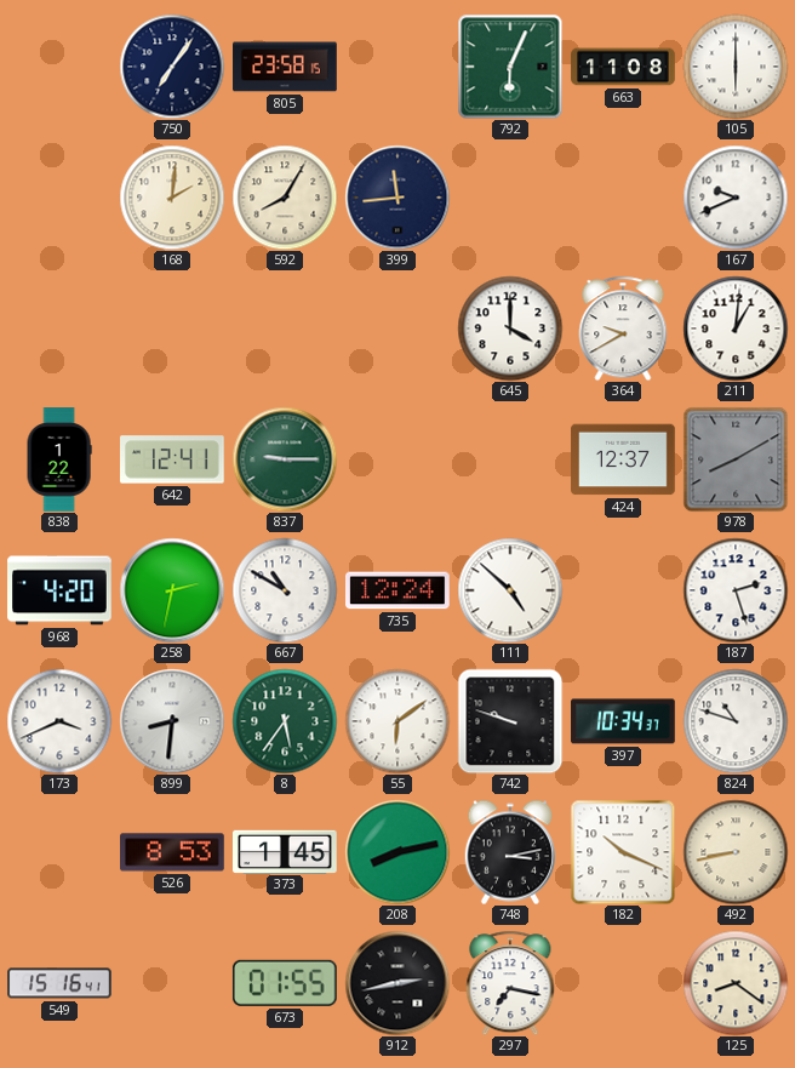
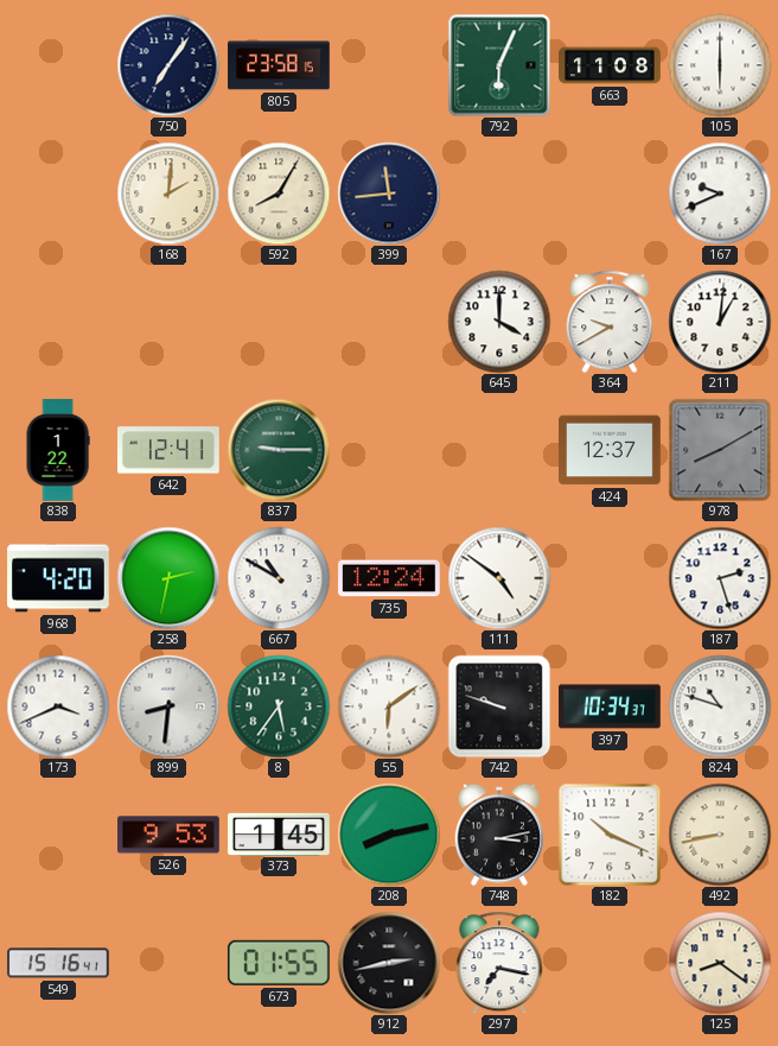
111: 4:52 -> 4:51
526: 8:53 -> 9:53
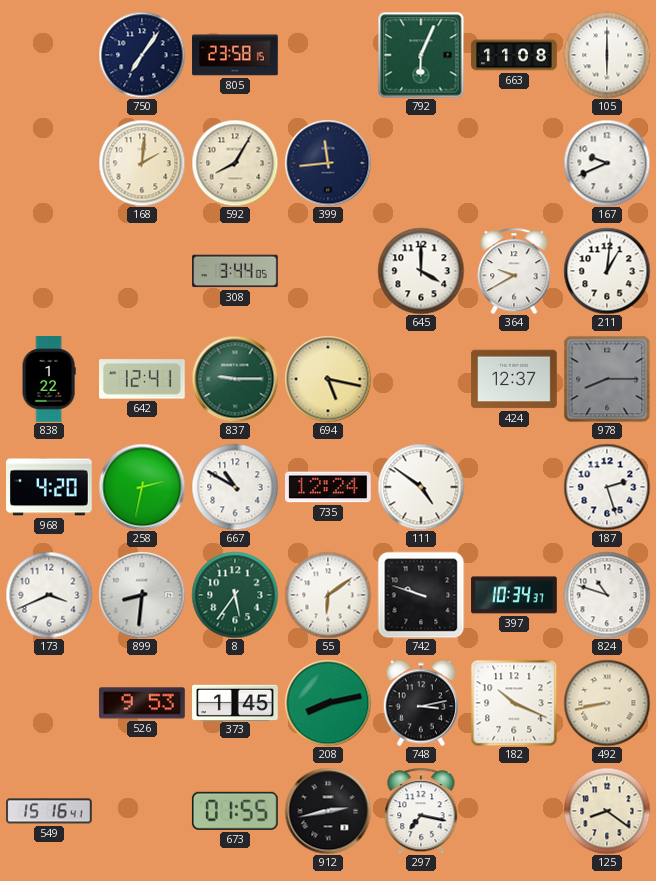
308: none -> 3:44
694: none -> 5:17
978: 8:10 -> 8:15
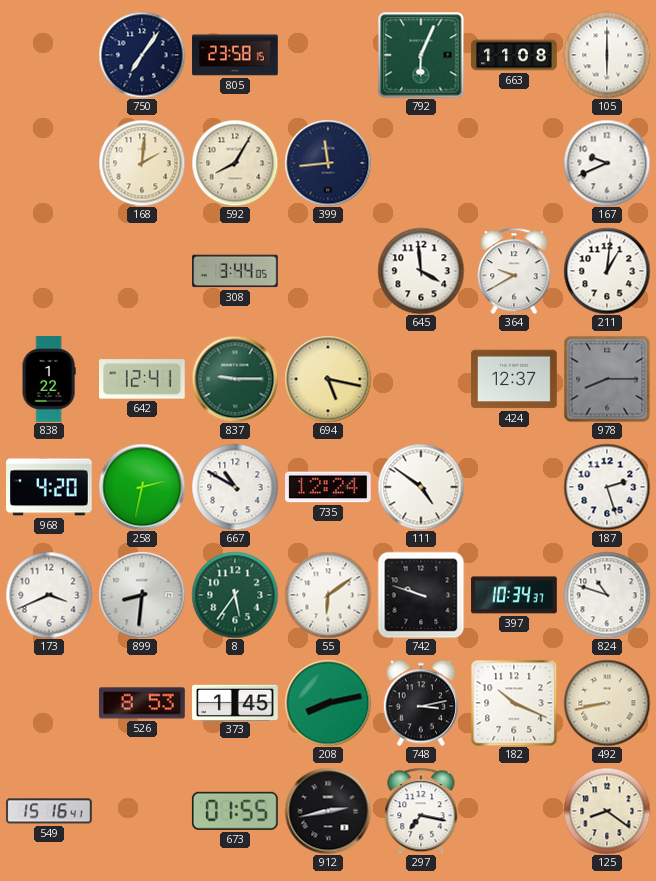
645: 4:00 -> 3:59
526: 9:53 -> 8:53
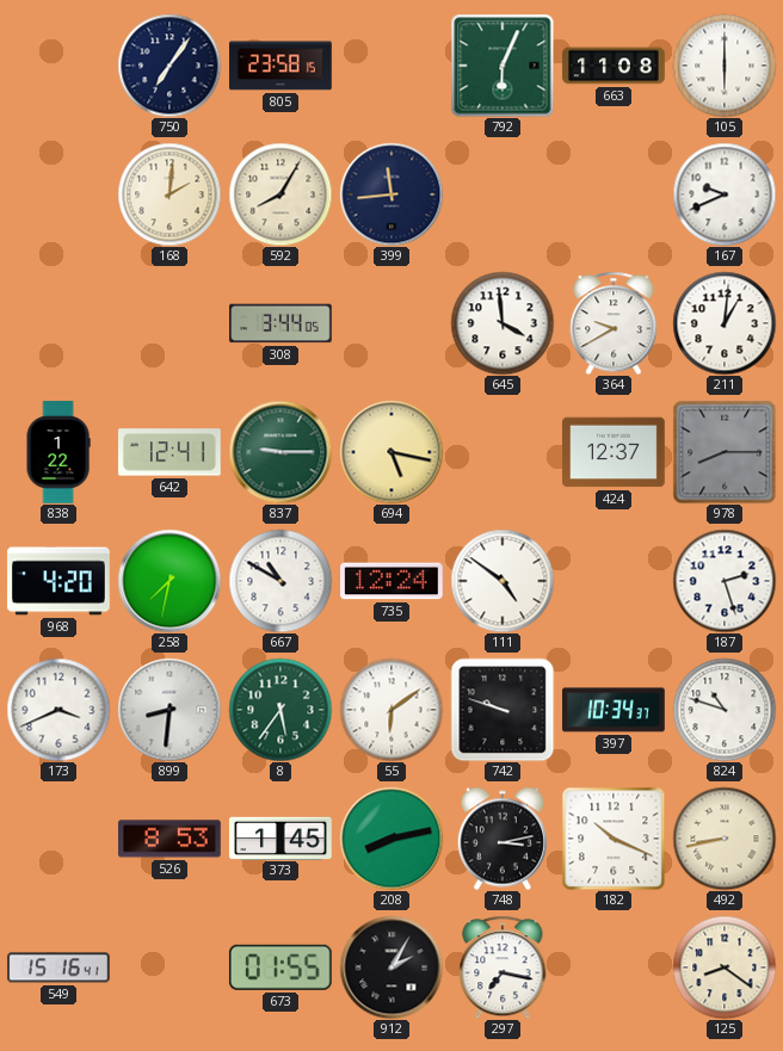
258: 2:32 -> 7:32
912: 2:43 -> 2:05
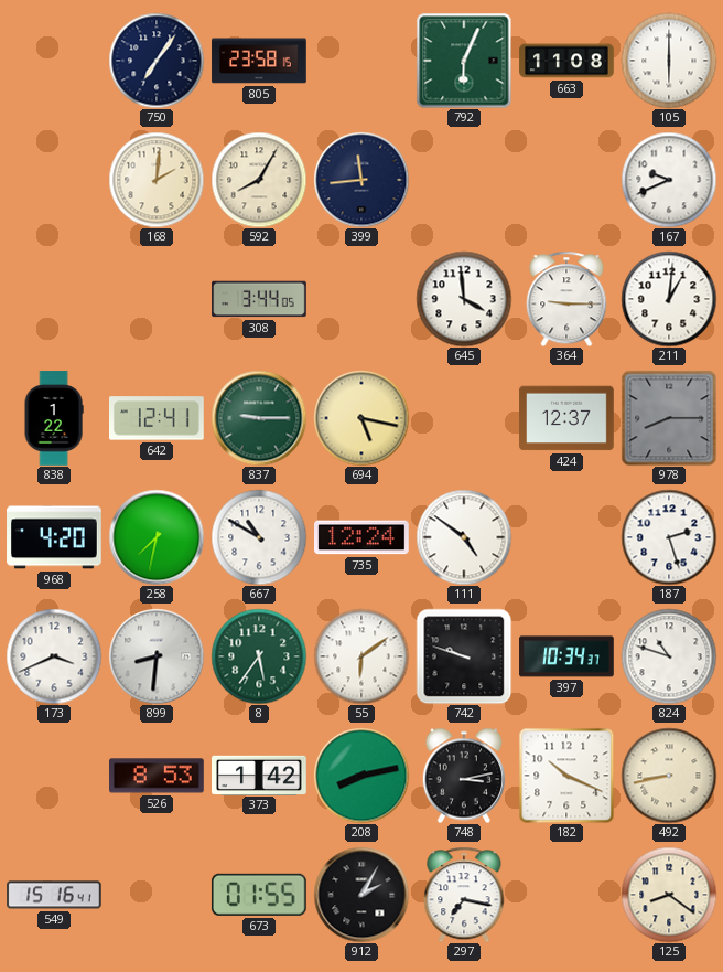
364: 9:40 -> 9:15
373: 1:45 -> 1:42
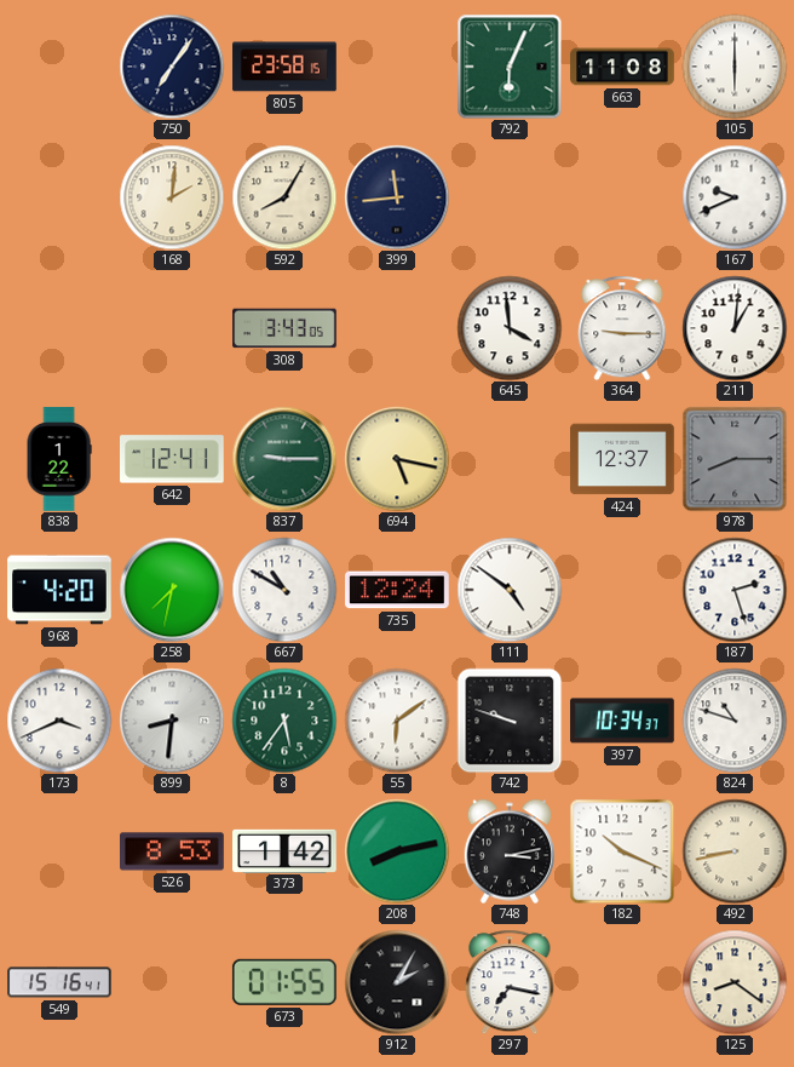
308: 3:44 -> 3:43
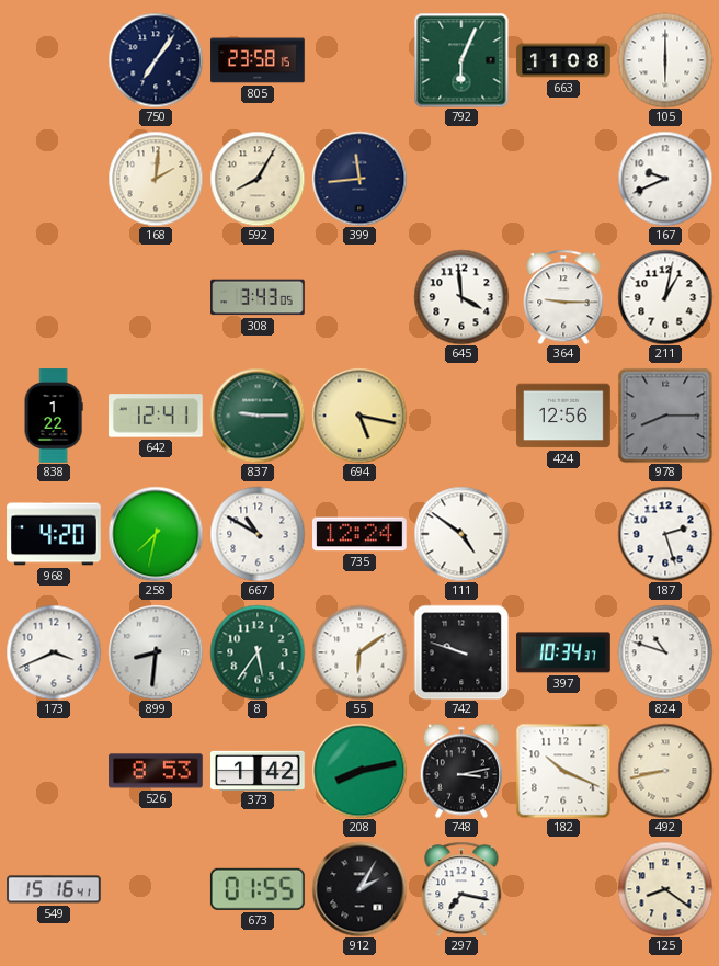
211: 1:01 -> 1:02
424: 12:37 -> 12:56
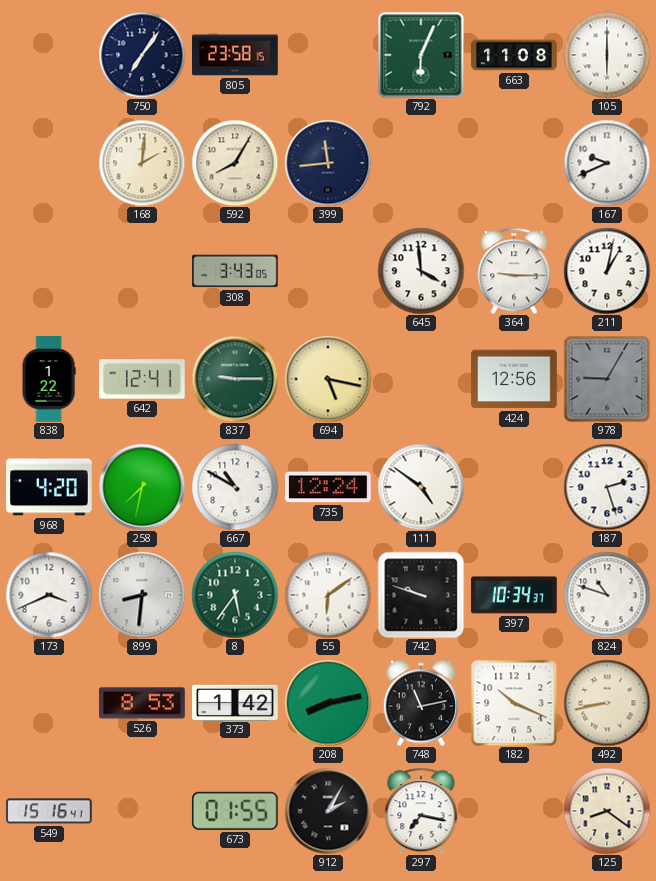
978: 8:15 -> 9:05
748: 3:13 -> 11:13
